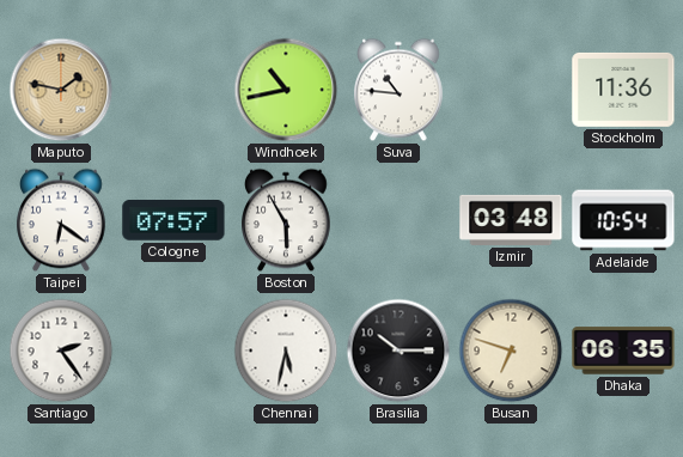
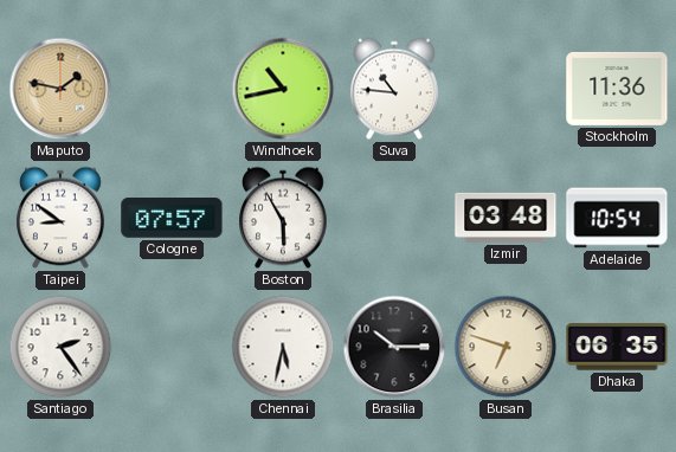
Taipei: 6:21 -> 8:51
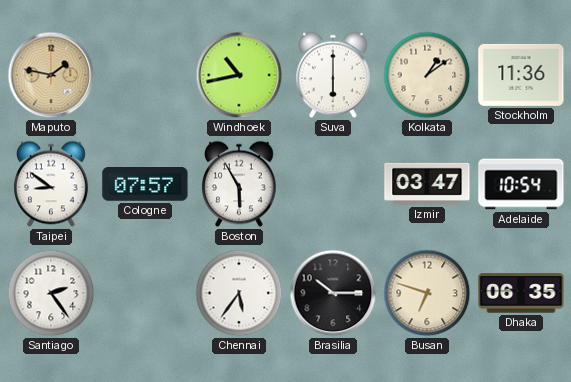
Suva: 10:46 -> 6:00
Kolkata: none -> 1:09
Izmir: 03:48 -> 03:47
Chennai: 5:32 -> 5:36
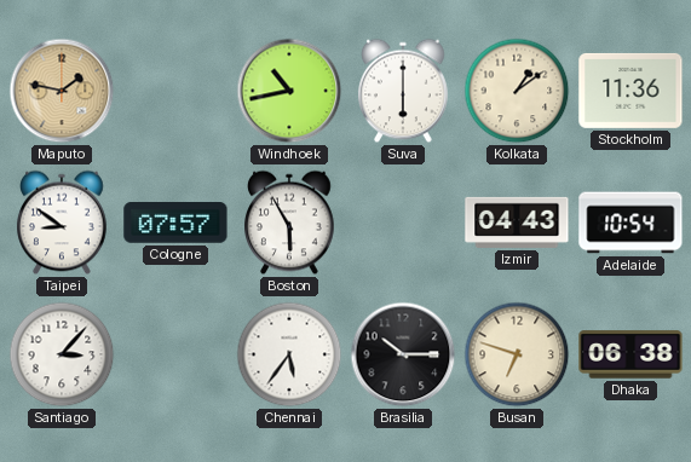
Izmir: 03:47 -> 04:43
Santiago: 2:24 -> 3:07
Dhaka: 06:35 -> 06:38
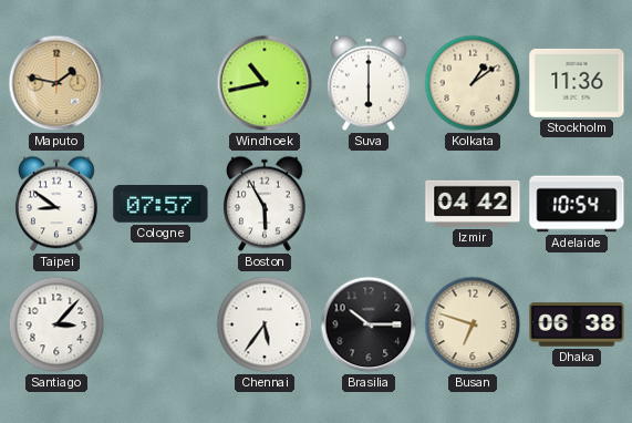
Izmir: 04:43 -> 04:42
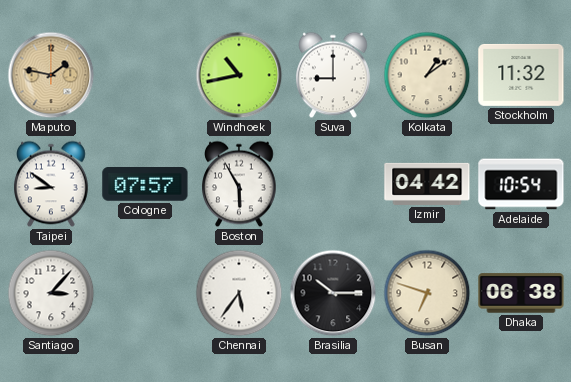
Suva: 6:00 -> 9:00
Stockholm: 11:36 -> 11:32
